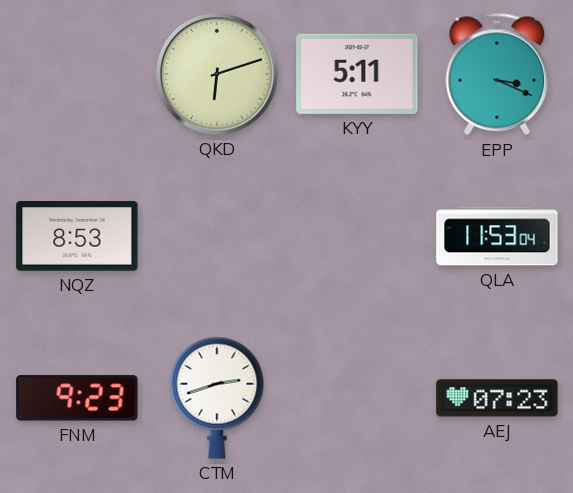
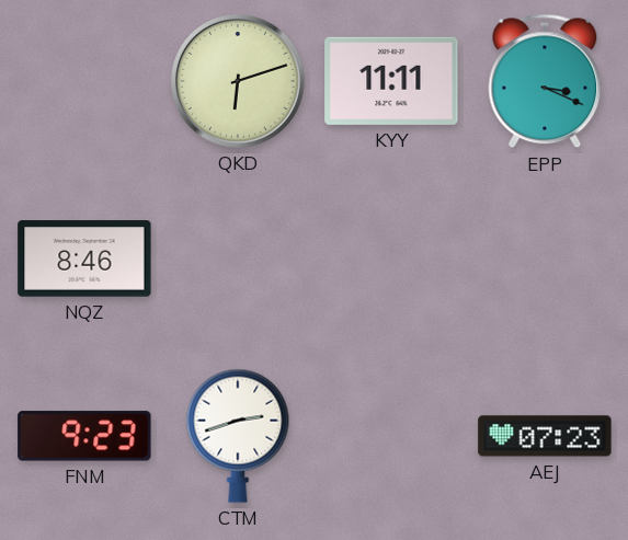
KYY: 5:11 -> 11:11
NQZ: 8:53 -> 8:46
QLA: 11:53 -> none
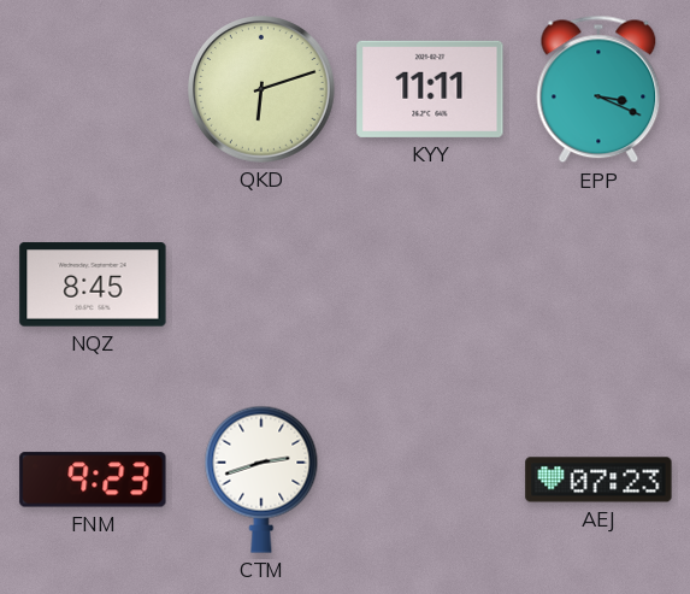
NQZ: 8:46 -> 8:45
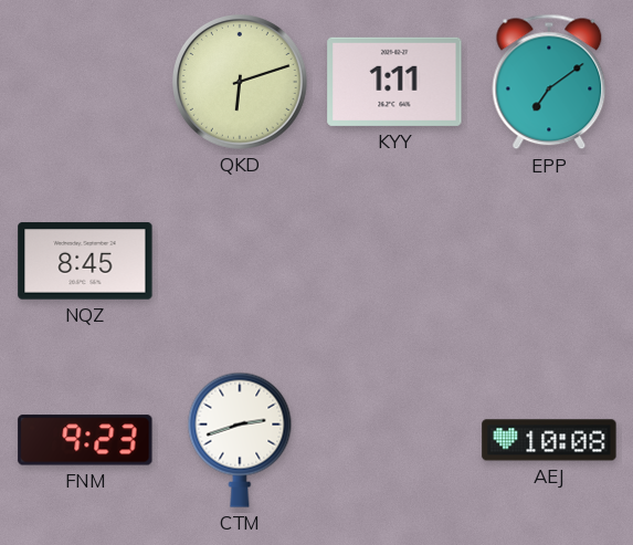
KYY: 11:11 -> 1:11
EPP: 3:19 -> 7:09
AEJ: 07:23 -> 10:08
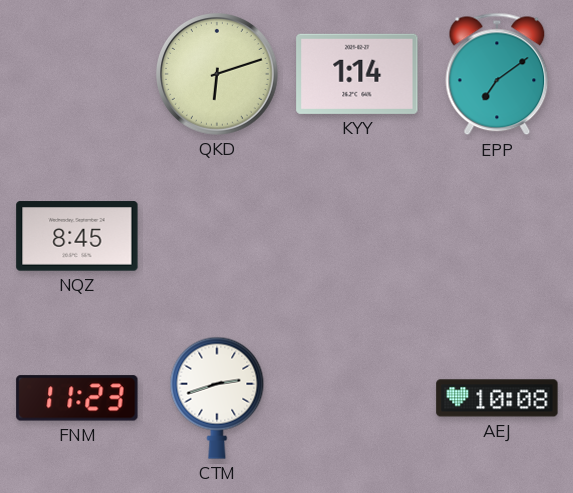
KYY: 1:11 -> 1:14
FNM: 9:23 -> 11:23
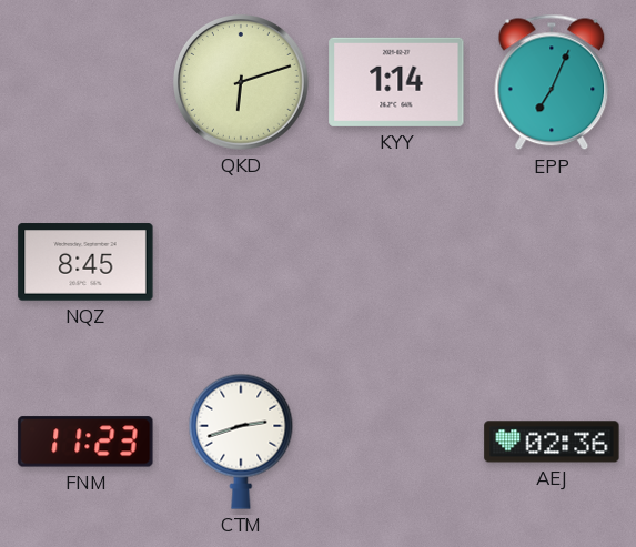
EPP: 7:09 -> 7:04
AEJ: 10:08 -> 02:36
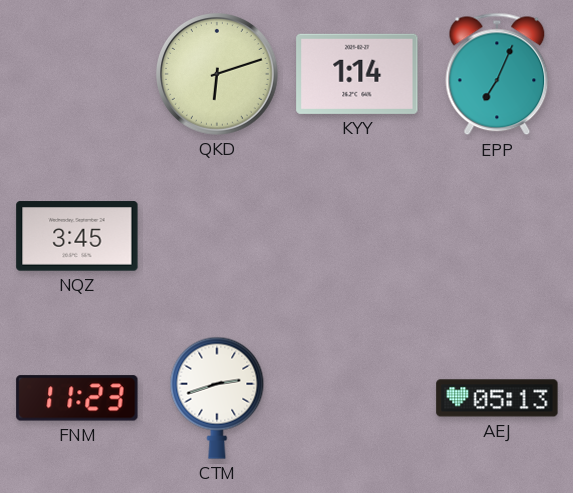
NQZ: 8:45 -> 3:45
AEJ: 02:36 -> 05:13
